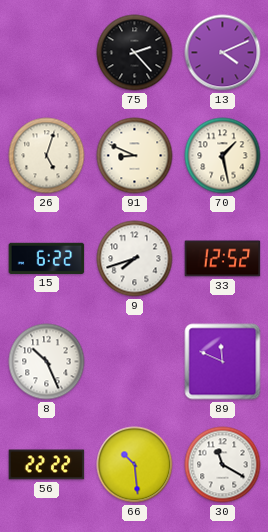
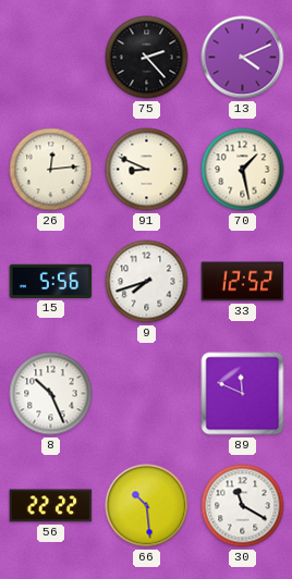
26: 5:03 -> 12:14
15: 6:22 -> 5:56
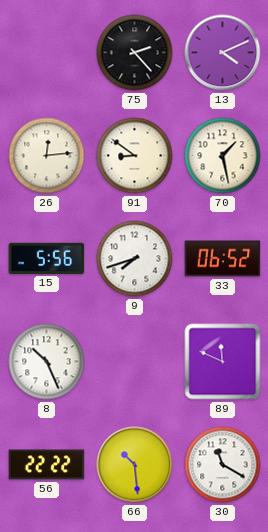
91: 8:49 -> 8:51
33: 12:52 -> 06:52
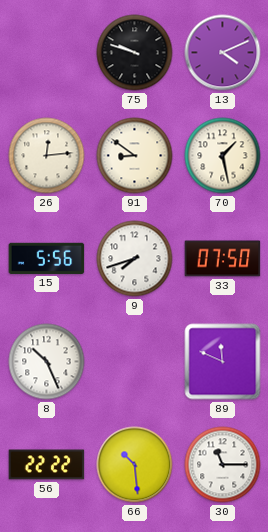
75: 2:23 -> 9:48
33: 06:52 -> 07:50
30: 11:20 -> 11:15
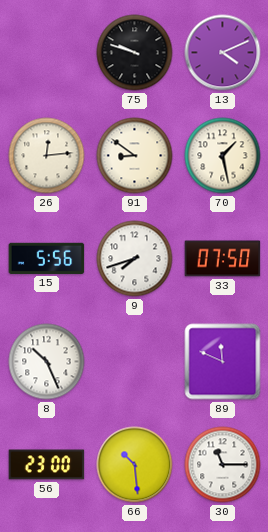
56: 22:22 -> 23:00
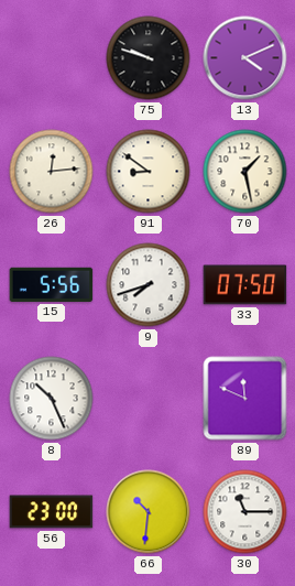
66: 10:29 -> 10:31
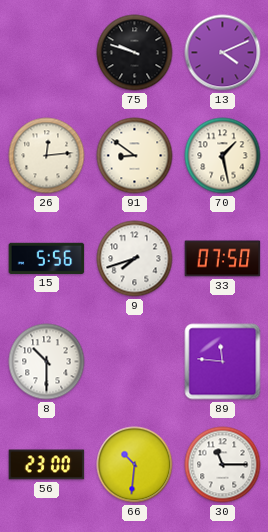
8: 10:26 -> 10:30
89: 11:49 -> 11:46
